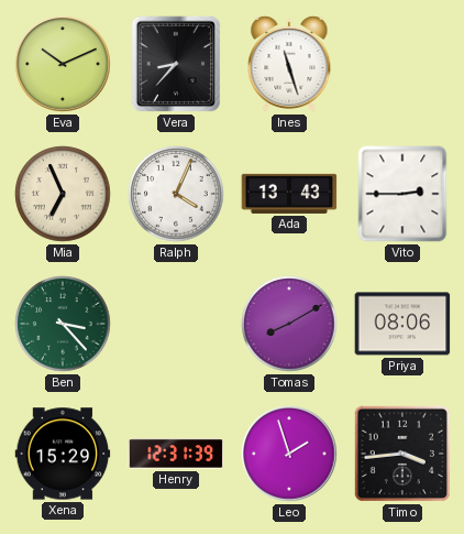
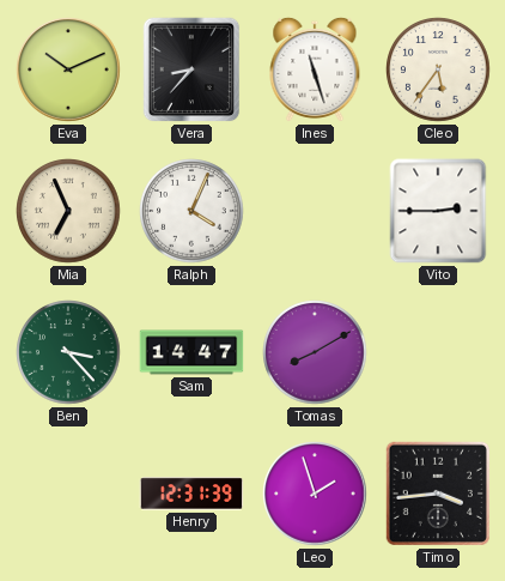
Cleo: none -> 5:36
Ada: 13:43 -> none
Sam: none -> 14:47
Priya: 08:06 -> none
Xena: 15:29 -> none
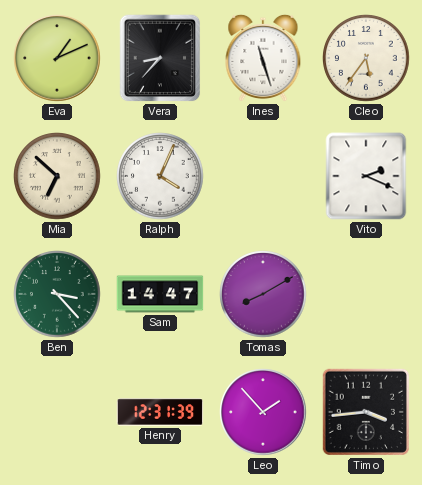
Eva: 10:11 -> 1:11
Mia: 6:56 -> 6:52
Vito: 2:45 -> 2:19
Leo: 1:57 -> 1:53
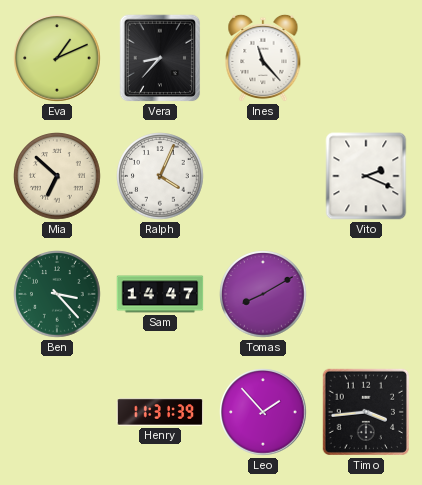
Ines: 11:27 -> 11:23
Cleo: 5:36 -> none
Henry: 12:31 -> 11:31
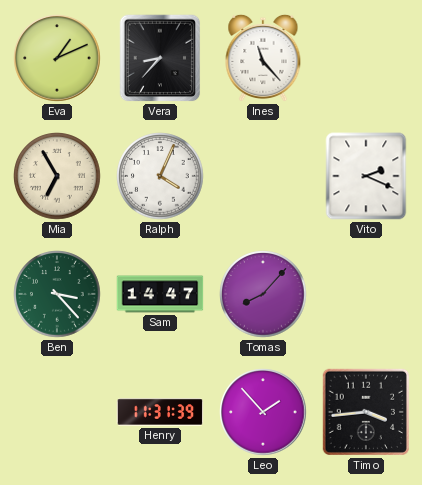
Mia: 6:52 -> 6:55
Tomas: 8:10 -> 8:07
